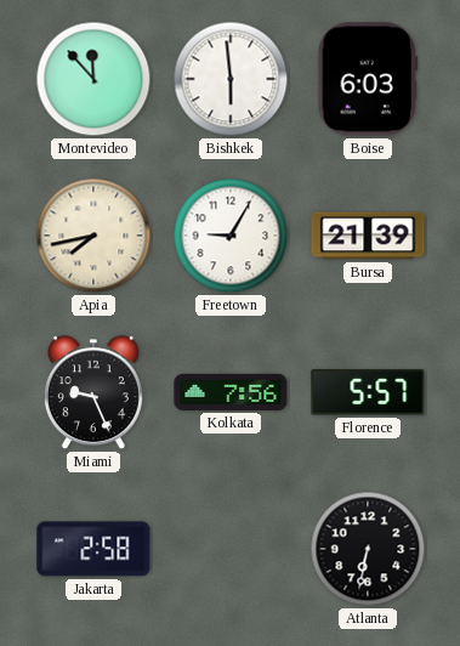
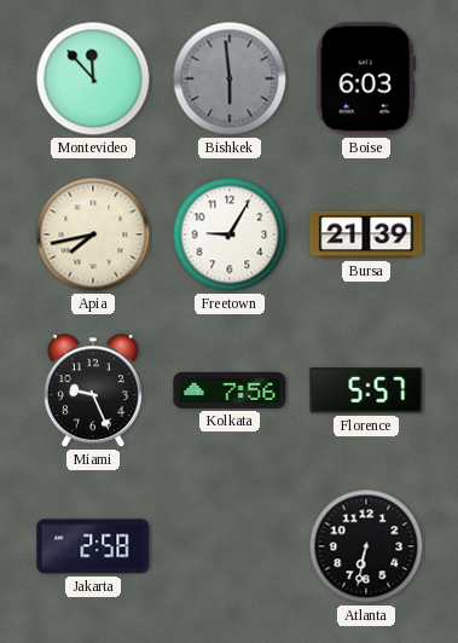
Bishkek dial: white -> grey
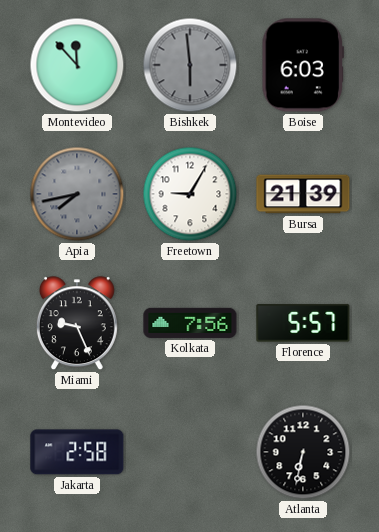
Apia dial: cream -> grey
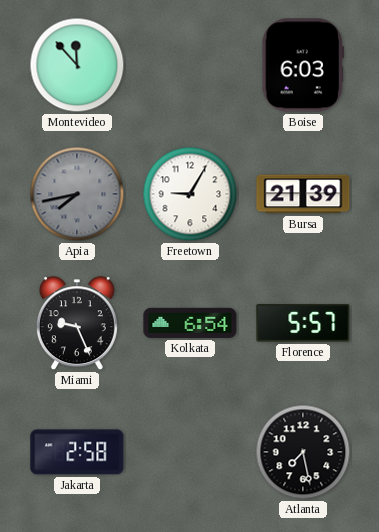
Bishkek: 5:59 -> none
Kolkata: 7:56 -> 6:54
Atlanta: 6:32 -> 7:28
